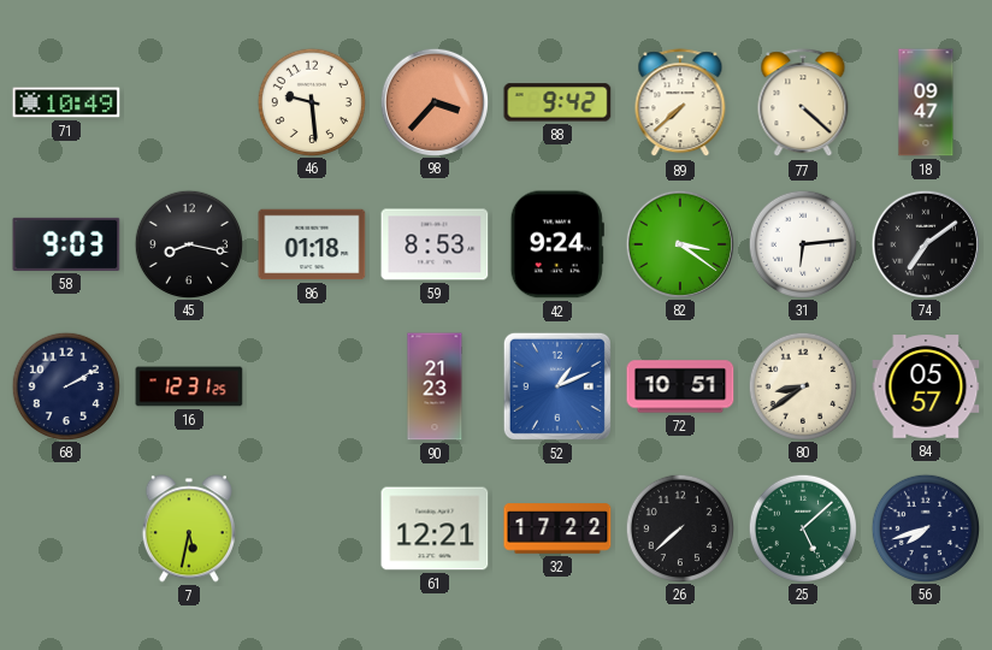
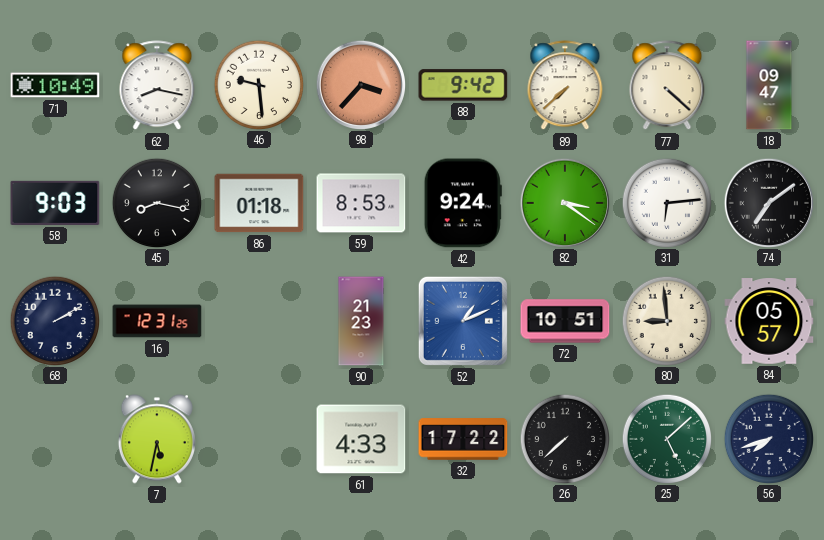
62: none -> 8:17
80: 8:39 -> 8:59
61: 12:21 -> 4:33
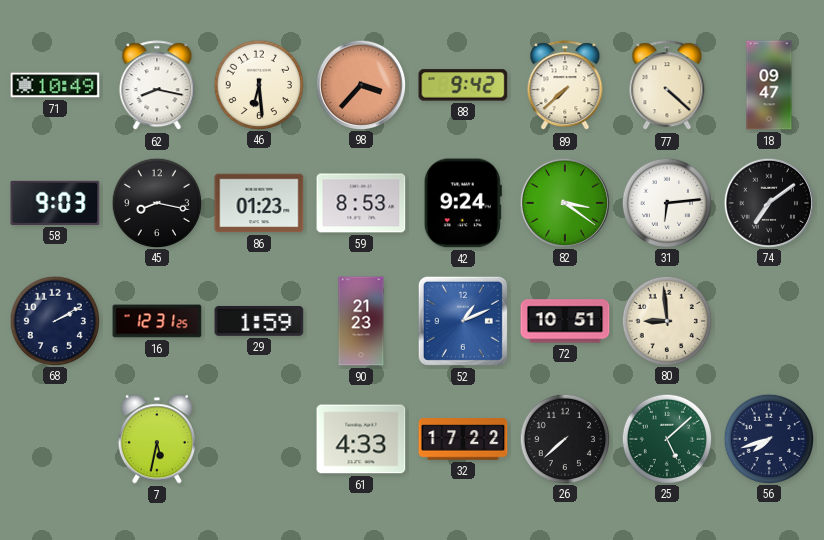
46: 9:29 -> 6:29
86: 01:18 -> 01:23
29: none -> 1:59
84: 05:57 -> none
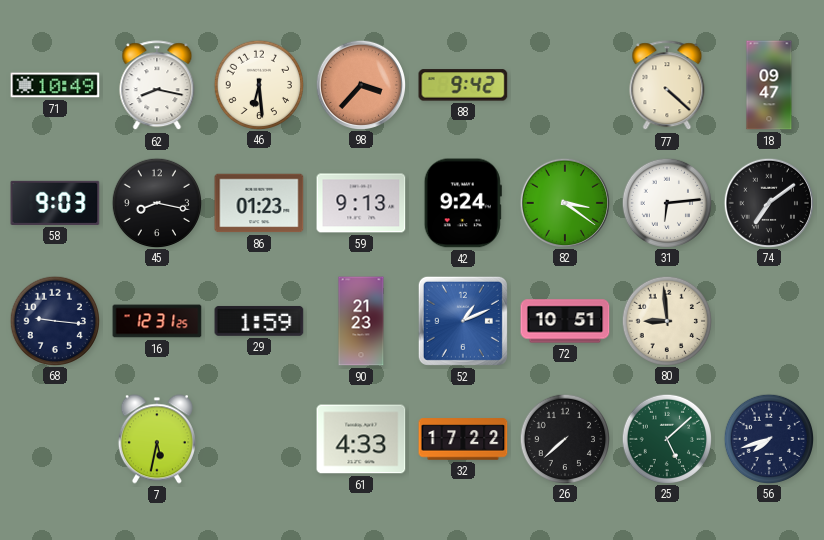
89: 7:38 -> none
59: 8:53 -> 9:13
68: 2:10 -> 9:16
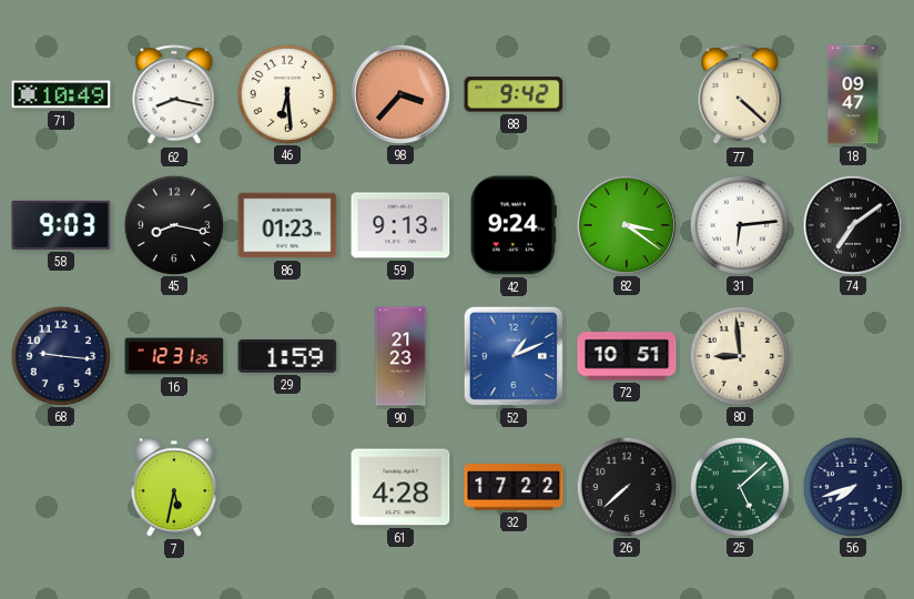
61: 4:33 -> 4:28
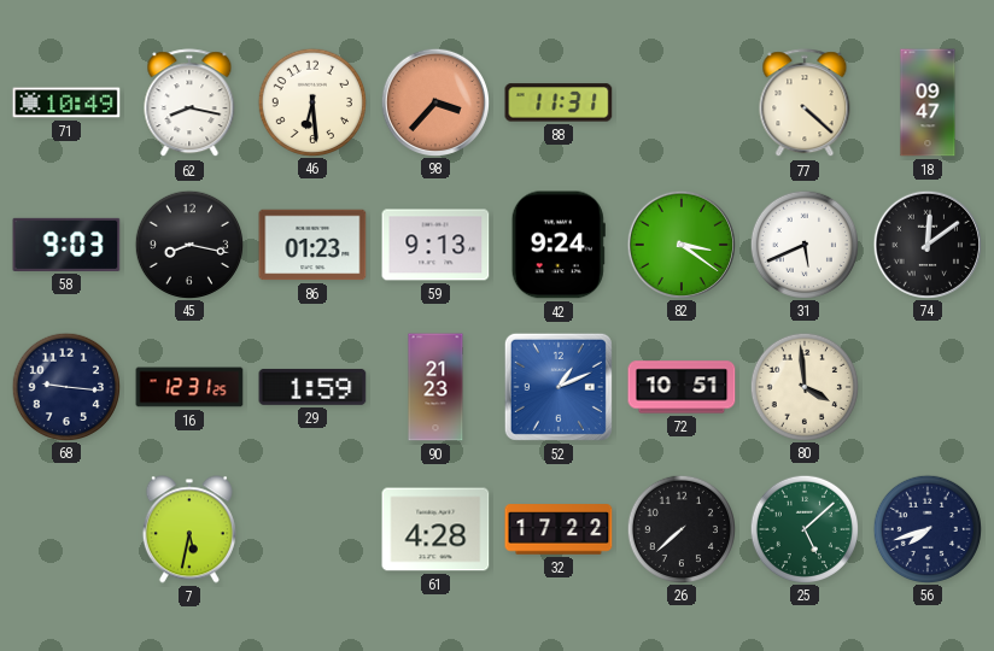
88: 9:42 -> 11:31
31: 6:14 -> 5:41
74: 7:09 -> 12:09
80: 8:59 -> 3:59
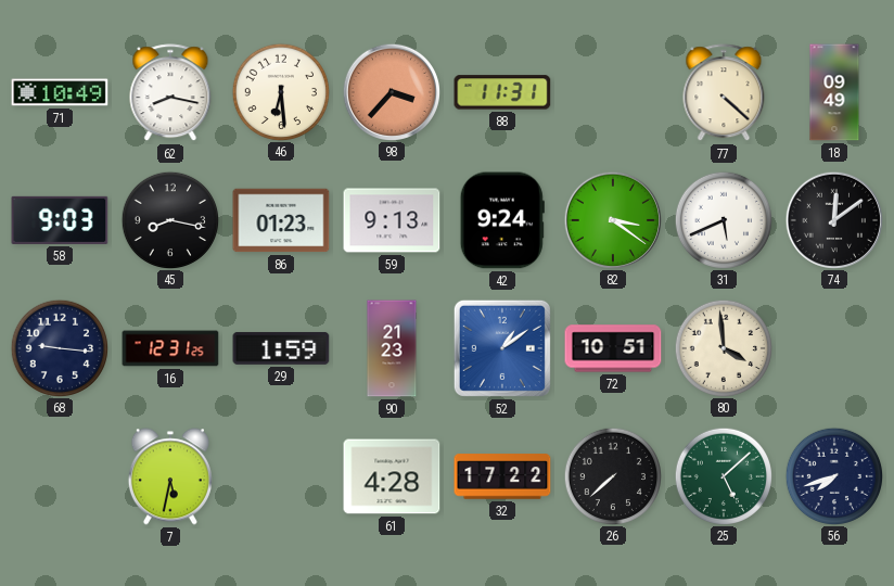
18: 09:47 -> 09:49
52: 1:11 -> 1:09
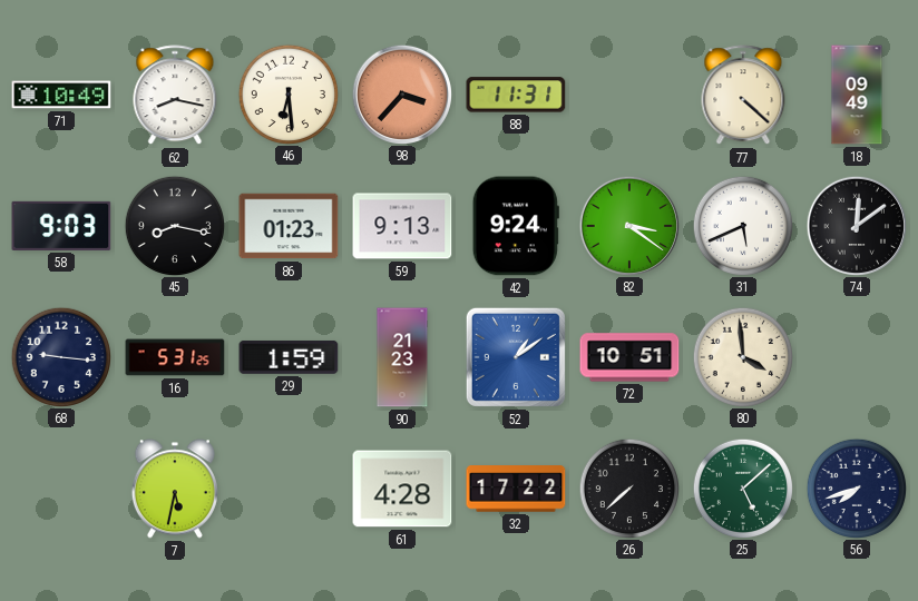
16: 12:31 -> 5:31
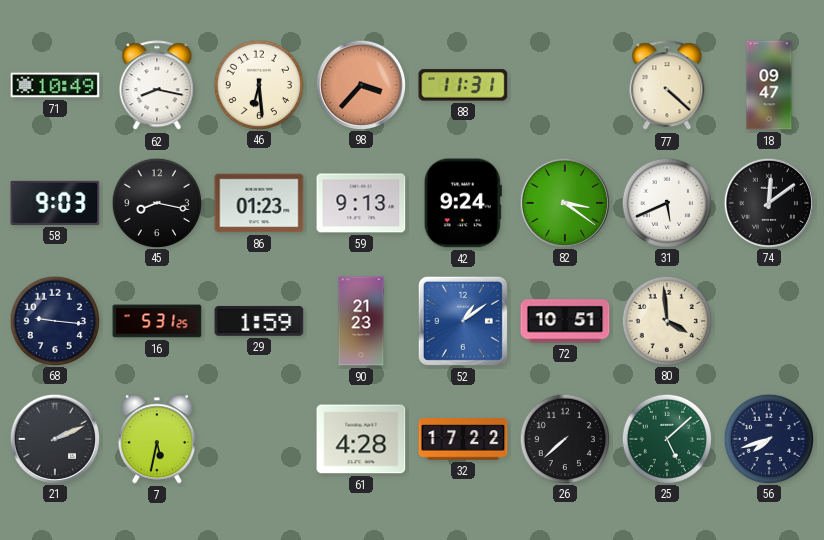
18: 09:49 -> 09:47
21: none -> 2:11
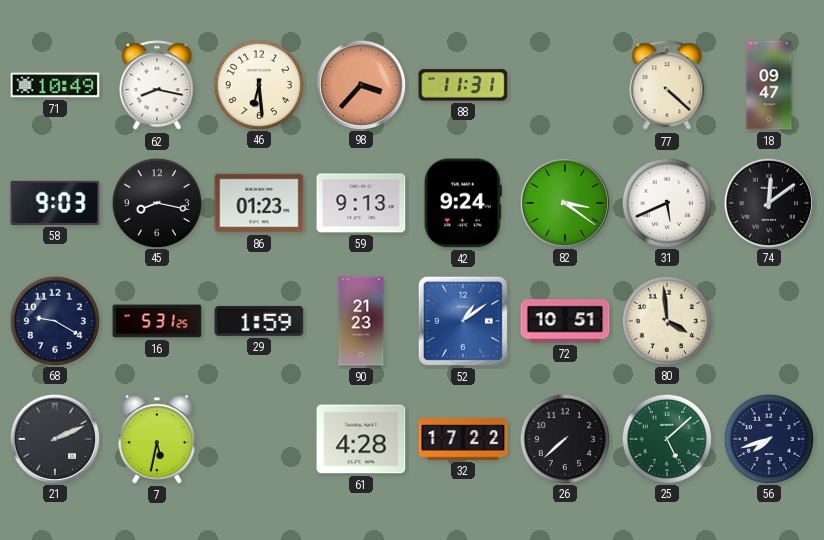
68: 9:16 -> 9:20
